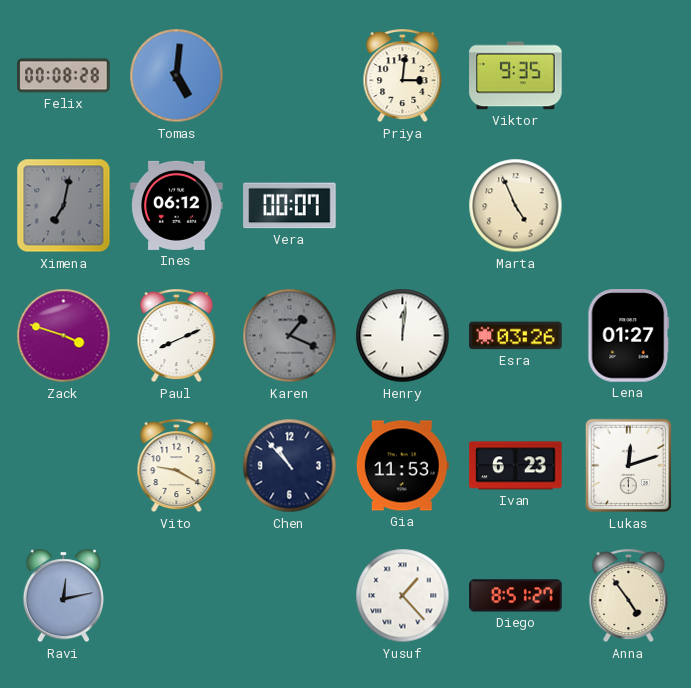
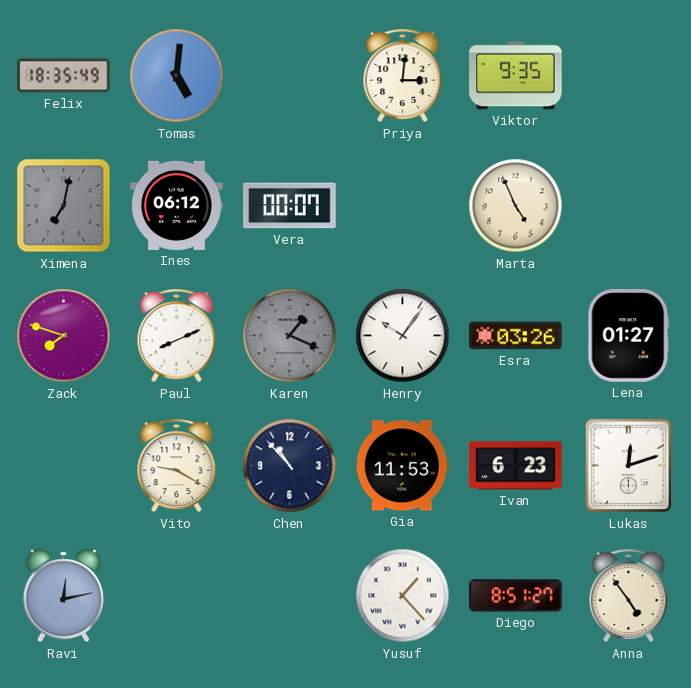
Felix: 00:08 -> 18:35
Zack: 3:48 -> 7:48
Henry: 12:01 -> 10:06
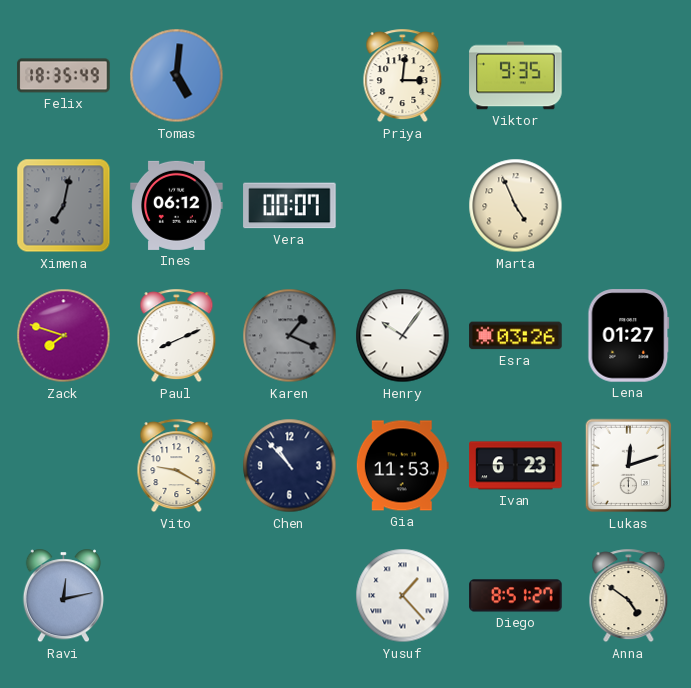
Anna: 4:54 -> 4:51
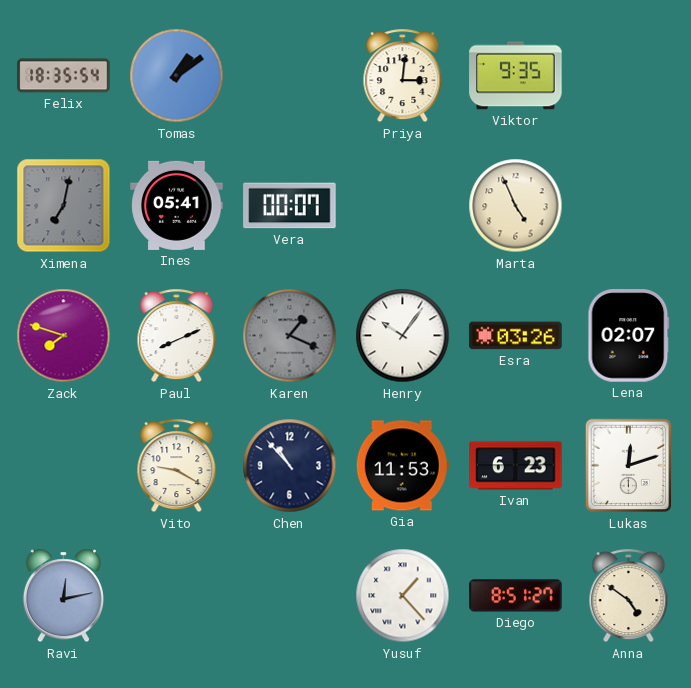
Felix: 18:35:49 -> 18:35:54
Tomas: 5:01 -> 1:09
Ines: 06:12 -> 05:41
Lena: 01:27 -> 02:07
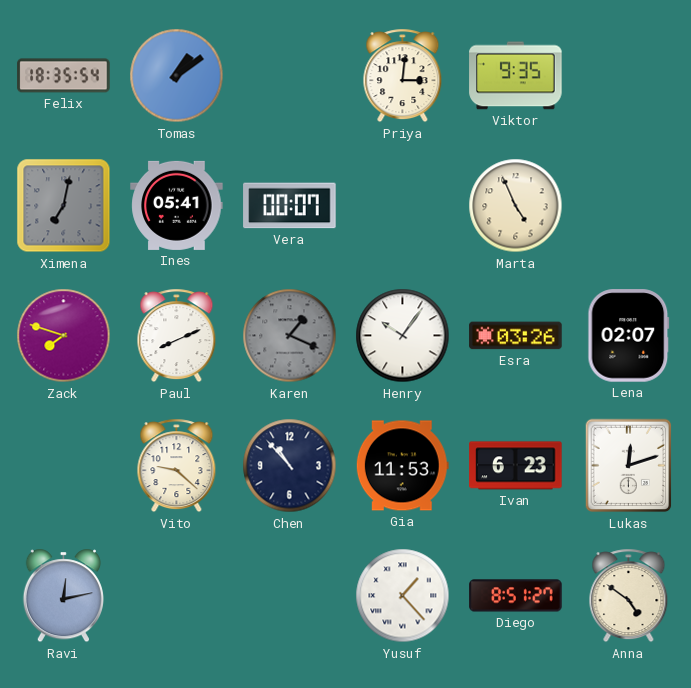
Vito: 9:20 -> 9:22
